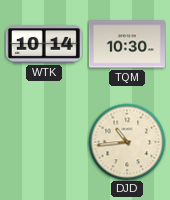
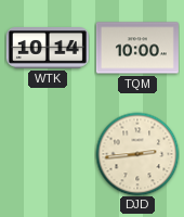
TQM: 10:30 -> 10:00
DJD: 10:44 -> 2:44
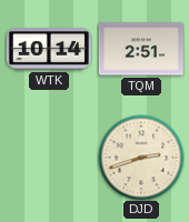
TQM: 10:00 -> 2:51
DJD: 2:44 -> 2:42
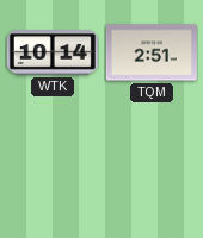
DJD: 2:42 -> none
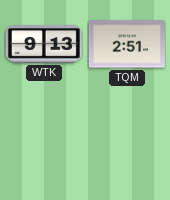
WTK: 10:14 -> 9:13
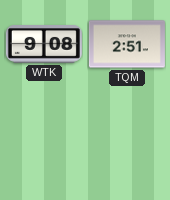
WTK: 9:13 -> 9:08
